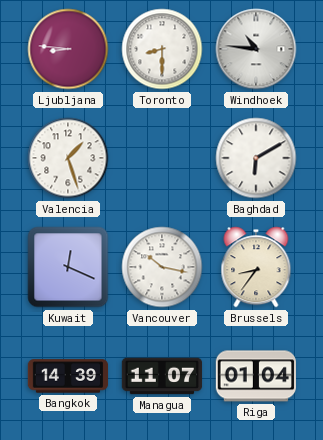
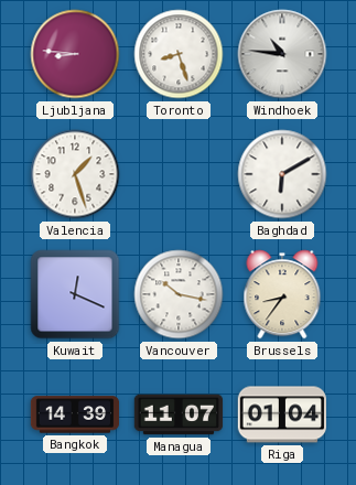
Toronto: 8:30 -> 8:27
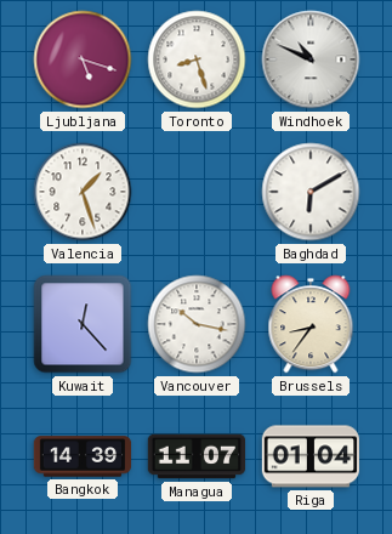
Ljubljana: 8:46 -> 5:18
Windhoek: 10:46 -> 10:49
Kuwait: 12:19 -> 12:23
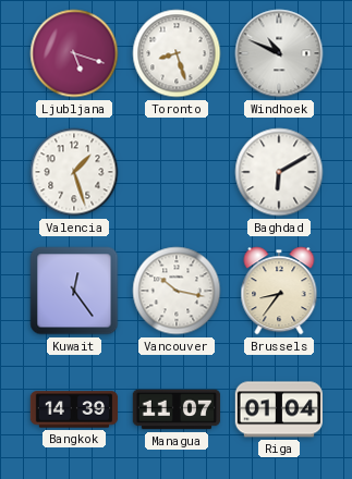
Kuwait: 12:23 -> 12:24
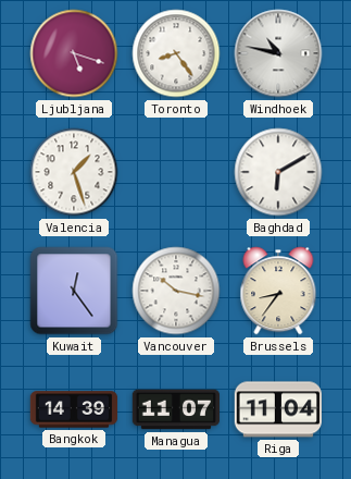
Toronto: 8:27 -> 8:24
Windhoek: 10:49 -> 10:47
Riga: 01:04 -> 11:04
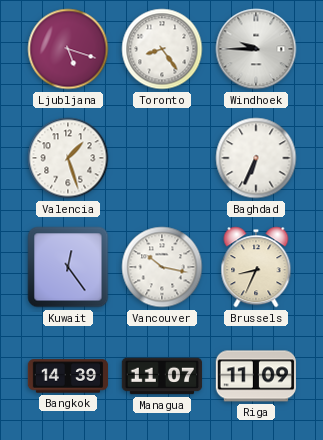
Windhoek: 10:47 -> 9:45
Baghdad: 6:10 -> 6:34
Brussels: 8:36 -> 8:34
Riga: 11:04 -> 11:09
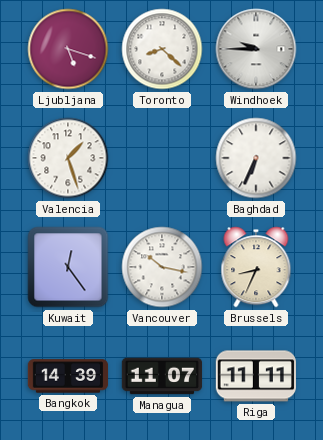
Toronto: 8:24 -> 8:22
Riga: 11:09 -> 11:11
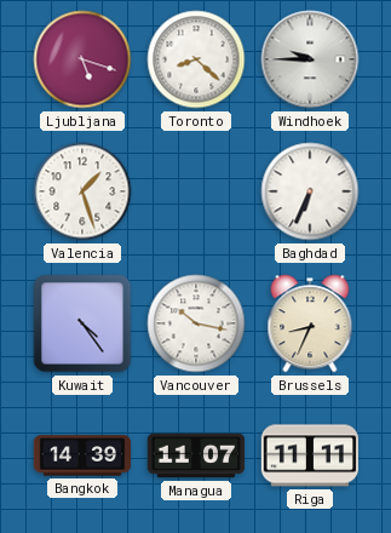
Kuwait: 12:24 -> 4:24
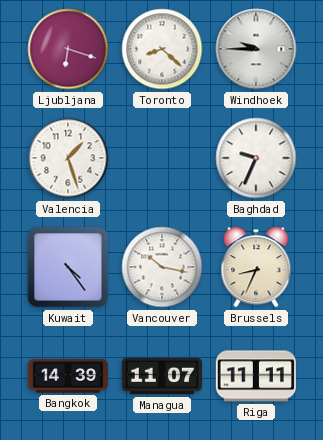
Ljubljana: 5:18 -> 6:18
Baghdad: 6:34 -> 9:34
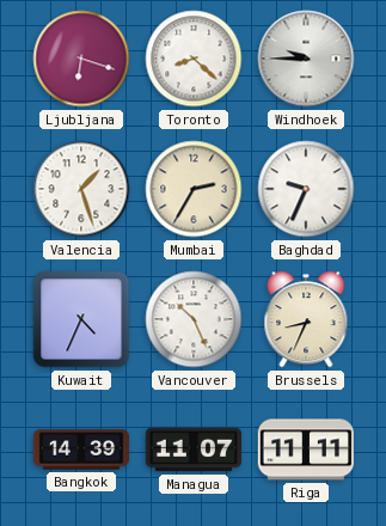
Mumbai: none -> 2:35
Kuwait: 4:24 -> 4:34
Vancouver: 10:17 -> 10:26
